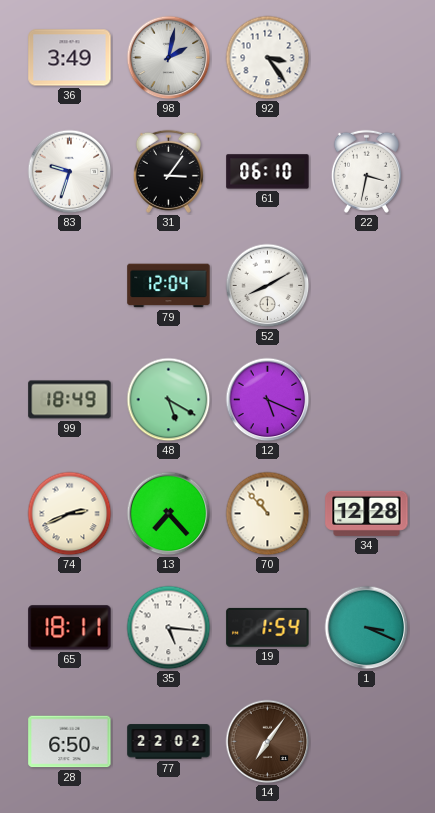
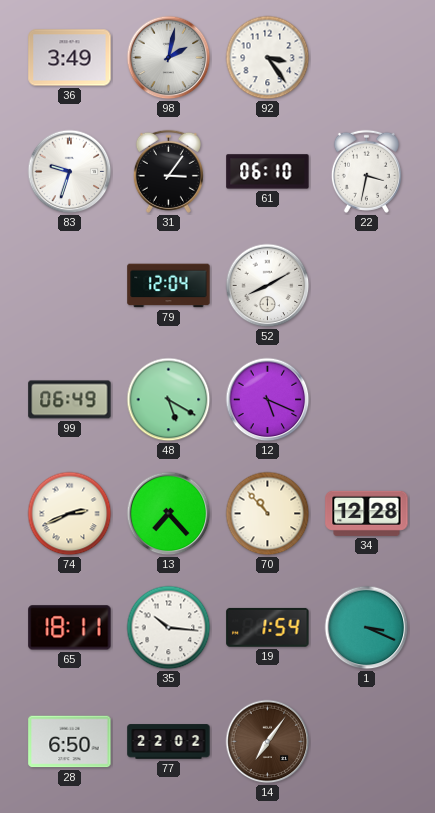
99: 18:49 -> 06:49
35: 5:16 -> 10:16
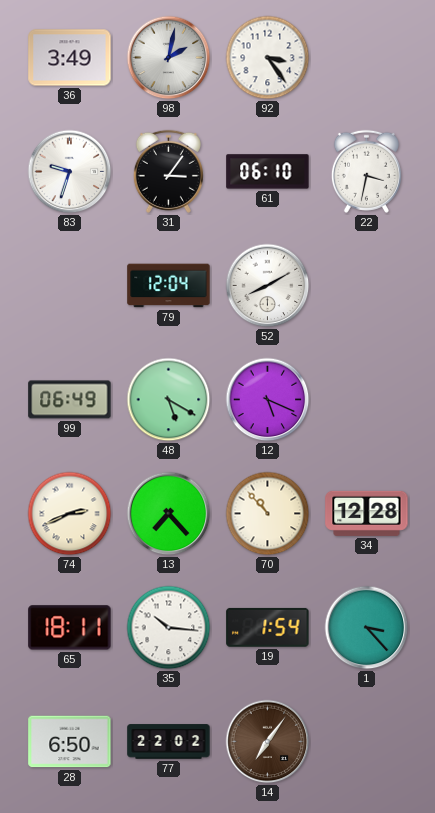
1: 3:19 -> 3:23
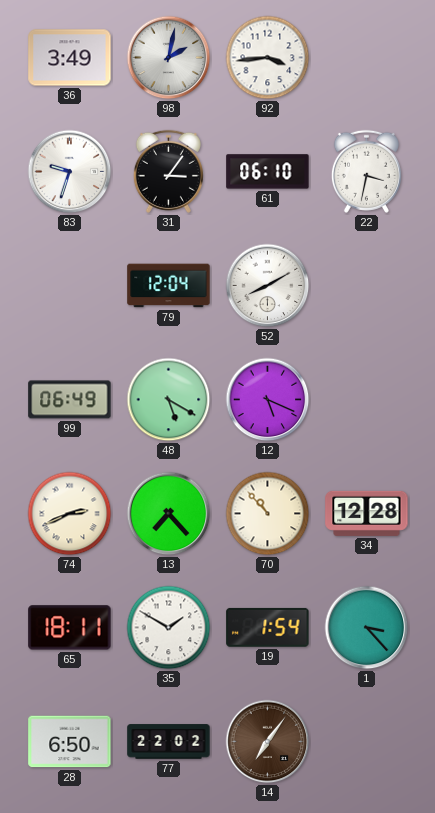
92: 3:24 -> 3:44
35: 10:16 -> 1:50
